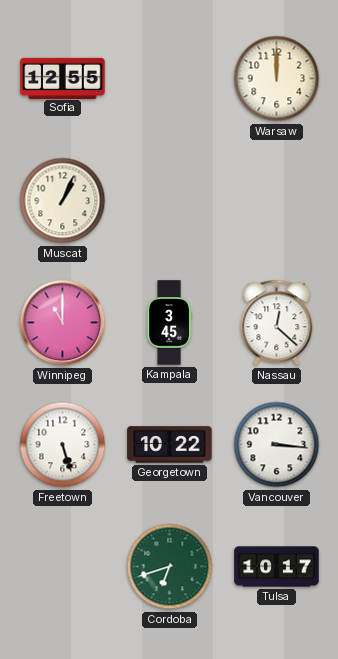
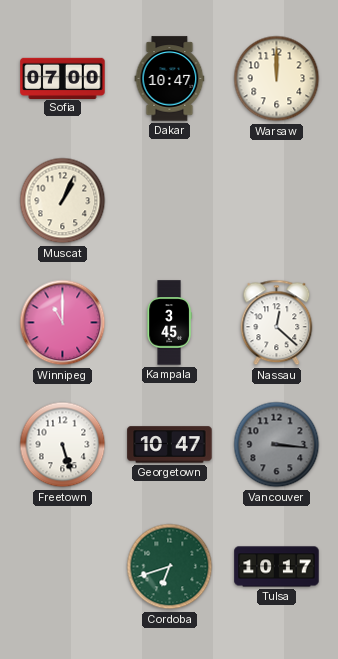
Sofia: 12:55 -> 07:00
Dakar: none -> 10:47
Georgetown: 10:22 -> 10:47
Vancouver dial: white -> grey
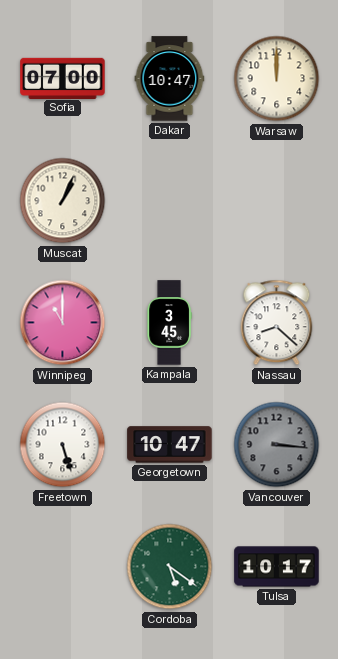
Nassau: 12:22 -> 8:22
Cordoba: 6:42 -> 5:21
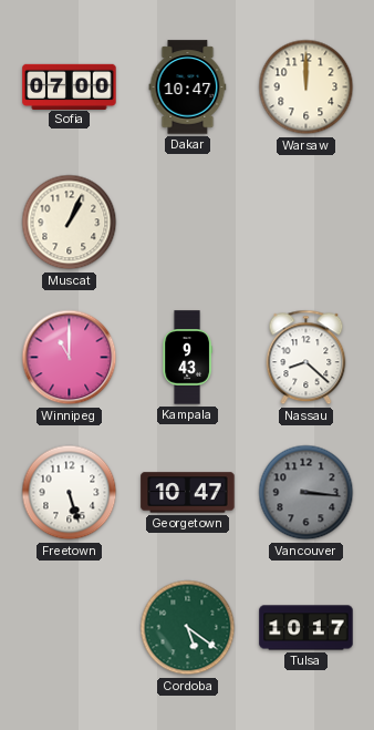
Kampala: 3:45 -> 9:43
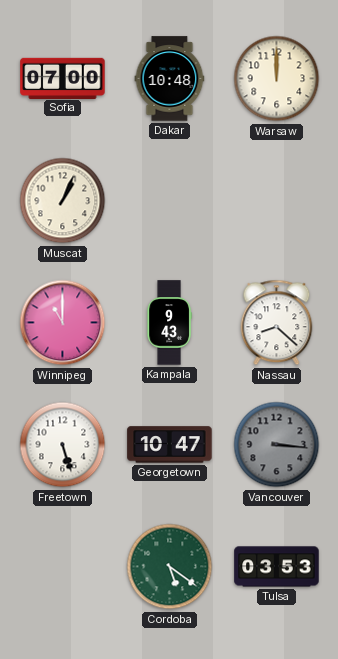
Dakar: 10:47 -> 10:48
Tulsa: 10:17 -> 03:53
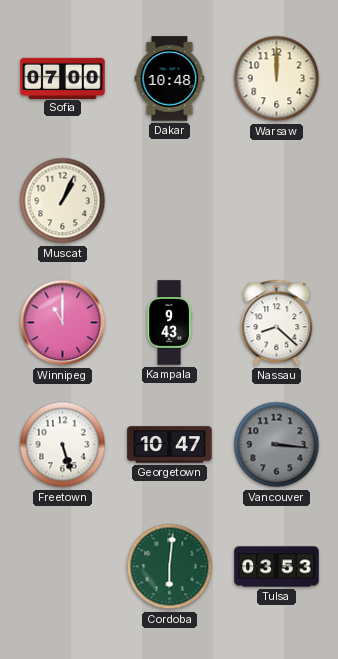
Cordoba: 5:21 -> 6:01
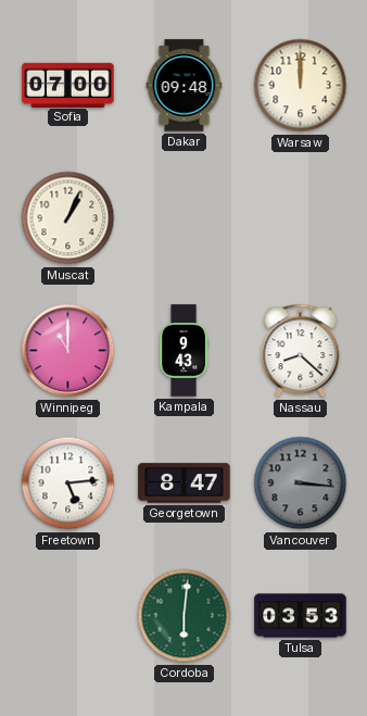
Dakar: 10:48 -> 09:48
Freetown: 5:27 -> 5:14
Georgetown: 10:47 -> 8:47
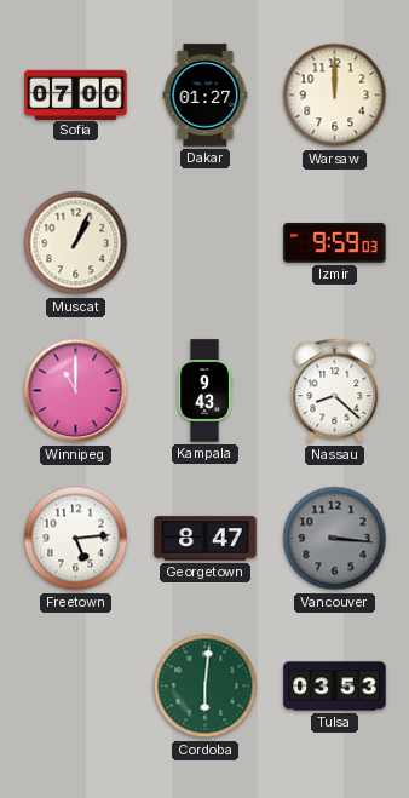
Dakar: 09:48 -> 01:27
Izmir: none -> 9:59
